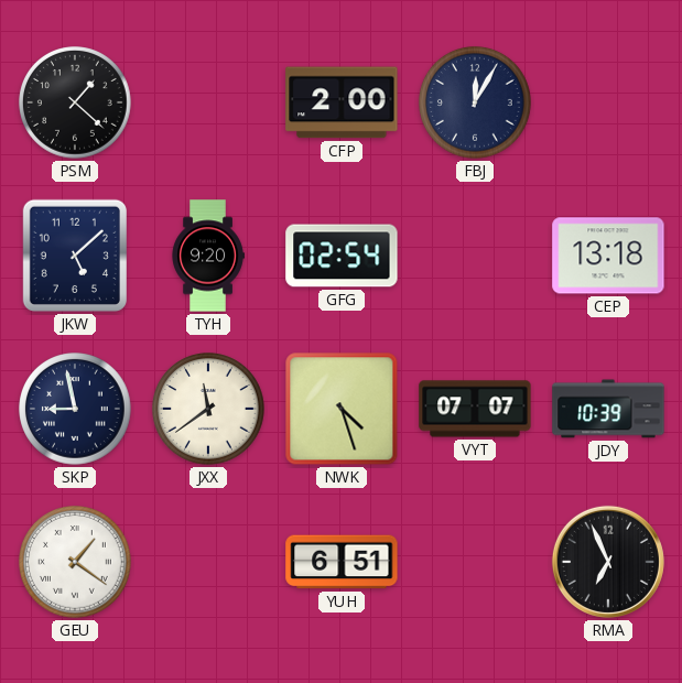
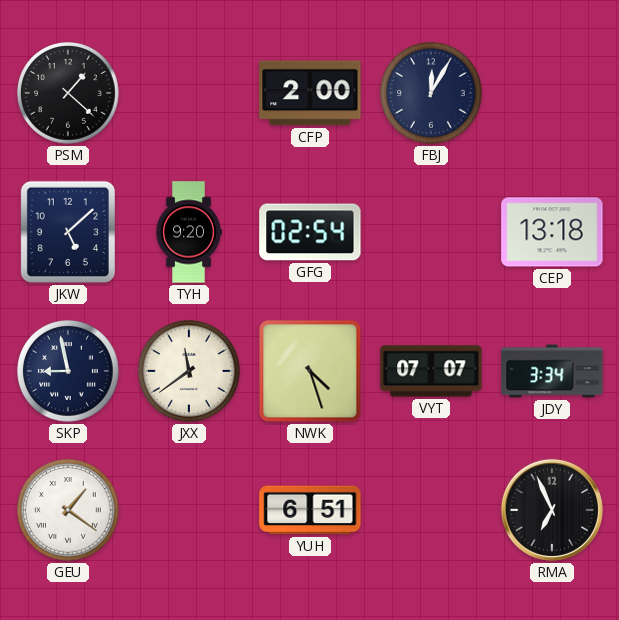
JDY: 10:39 -> 3:34
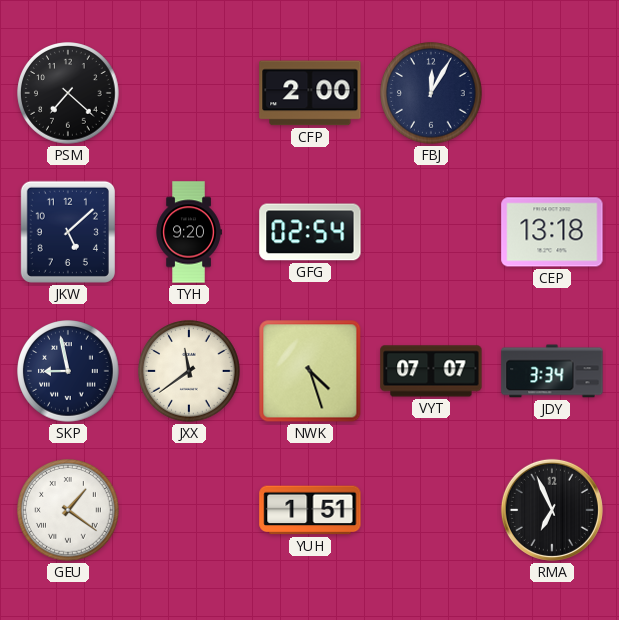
PSM: 1:22 -> 7:22
YUH: 6:51 -> 1:51
